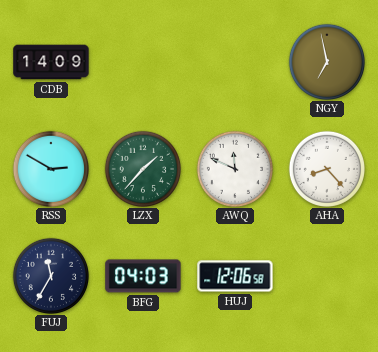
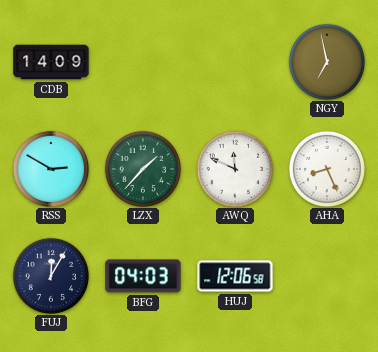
AHA: 8:23 -> 8:26
FUJ: 11:35 -> 12:05
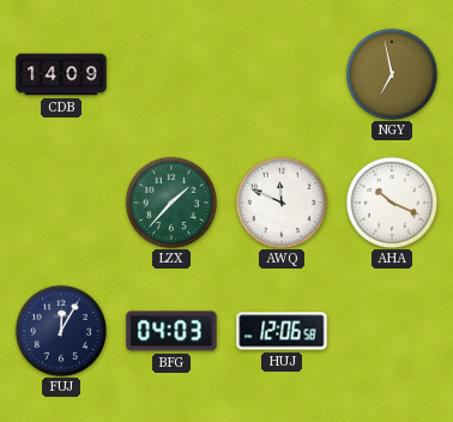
RSS: 2:50 -> none
AHA: 8:26 -> 10:19
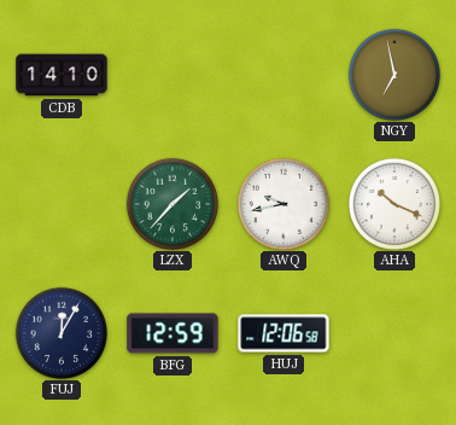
CDB: 14:09 -> 14:10
AWQ: 11:49 -> 9:43
BFG: 04:03 -> 12:59
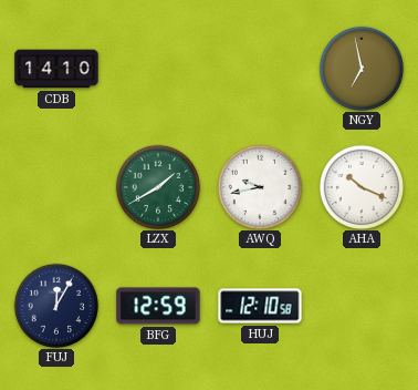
LZX: 1:37 -> 1:40
HUJ: 12:06 -> 12:10
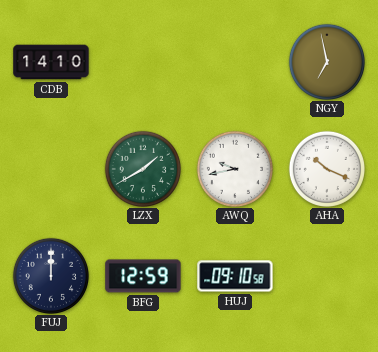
FUJ: 12:05 -> 12:00
HUJ: 12:10 -> 09:10
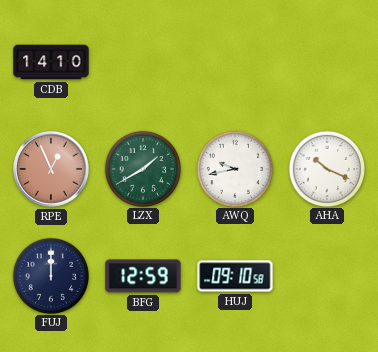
NGY: 6:58 -> none
RPE: none -> 12:56
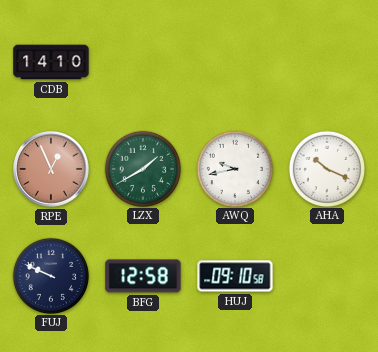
FUJ: 12:00 -> 9:49
BFG: 12:59 -> 12:58
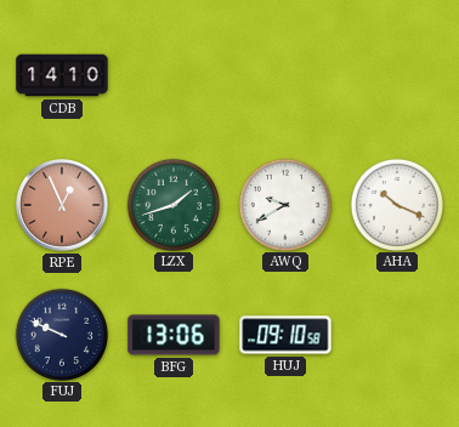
LZX: 1:40 -> 1:42
AWQ: 9:43 -> 9:40
BFG: 12:58 -> 13:06
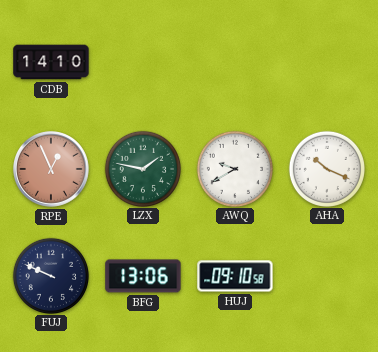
LZX: 1:42 -> 1:47
